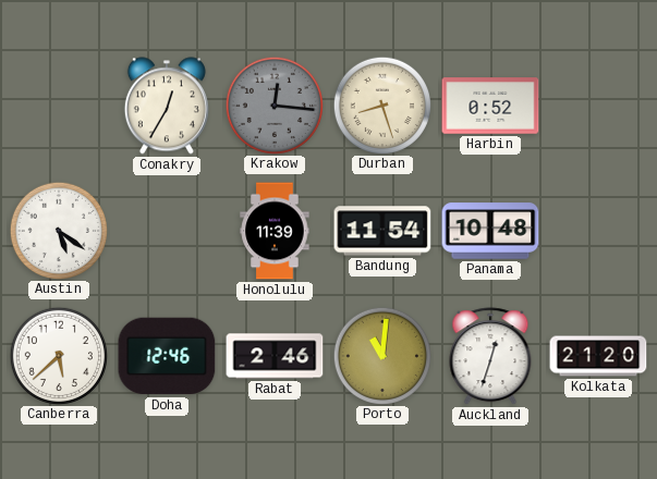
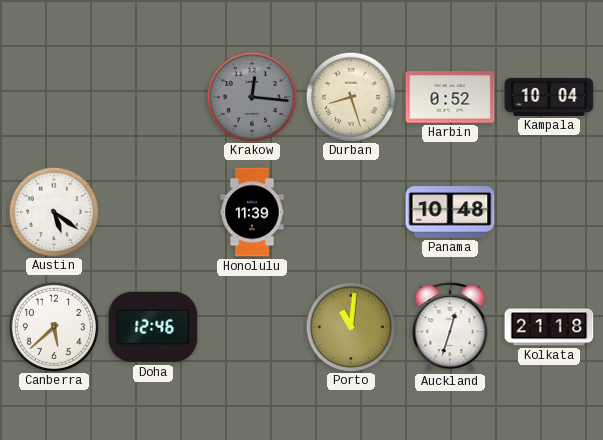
Conakry: 12:35 -> none
Kampala: none -> 10:04
Bandung: 11:54 -> none
Rabat: 2:46 -> none
Kolkata: 21:20 -> 21:18
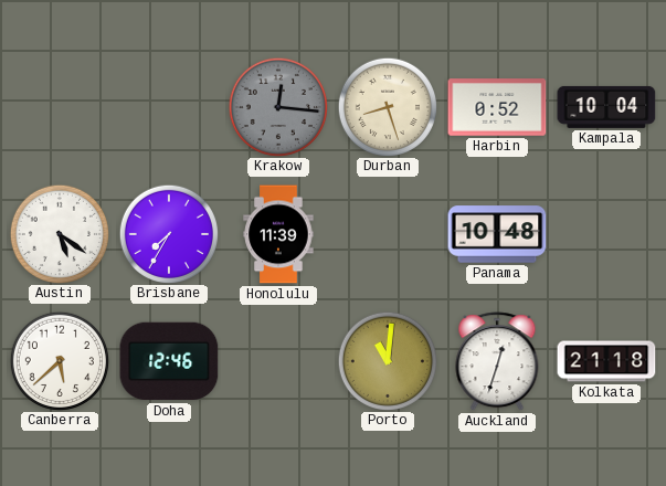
Brisbane: none -> 7:35
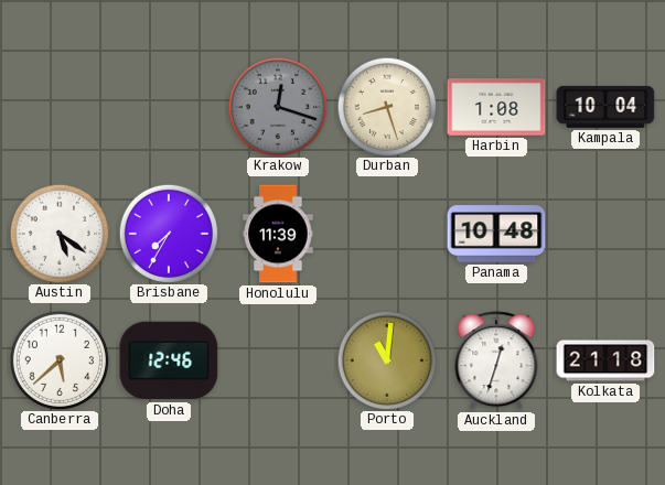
Krakow: 12:16 -> 12:18
Harbin: 0:52 -> 1:08
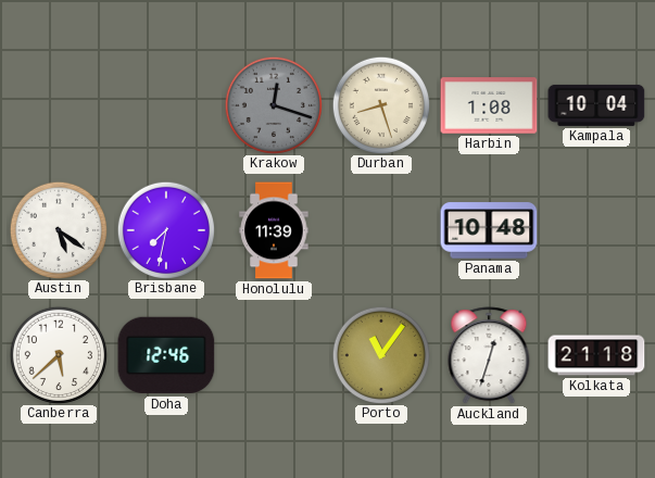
Brisbane: 7:35 -> 7:32
Porto: 11:01 -> 11:06
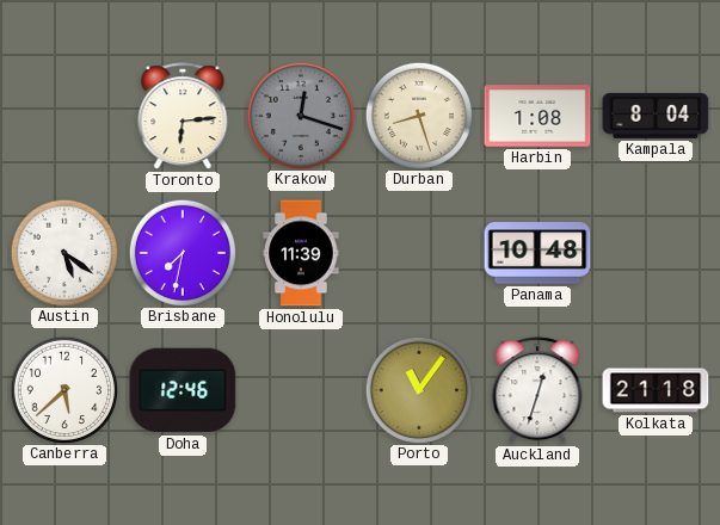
Toronto: none -> 6:14
Kampala: 10:04 -> 8:04
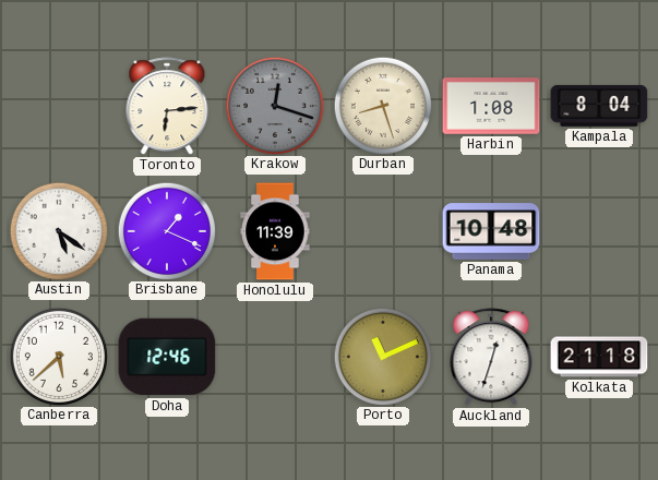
Brisbane: 7:32 -> 1:19
Porto: 11:06 -> 11:11
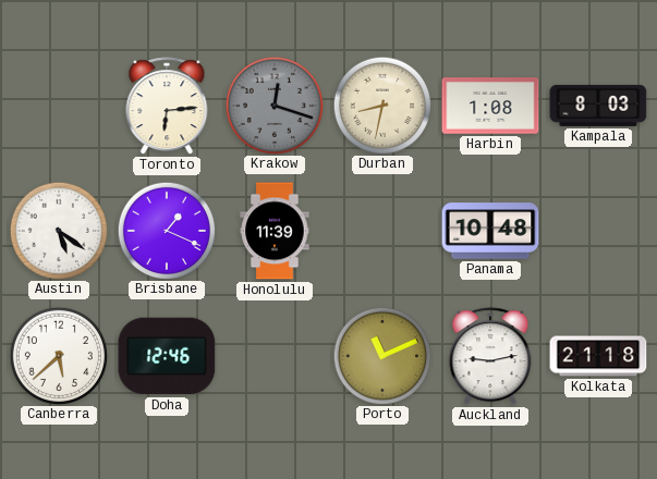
Durban: 8:27 -> 8:32
Kampala: 8:04 -> 8:03
Auckland: 12:33 -> 9:13
